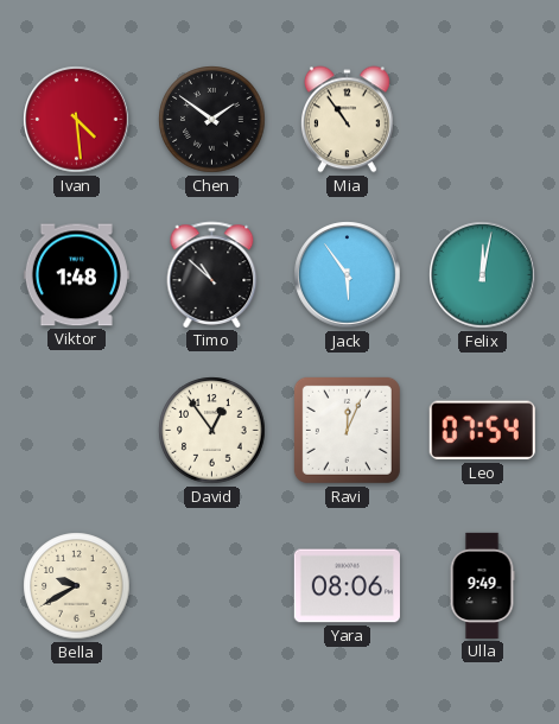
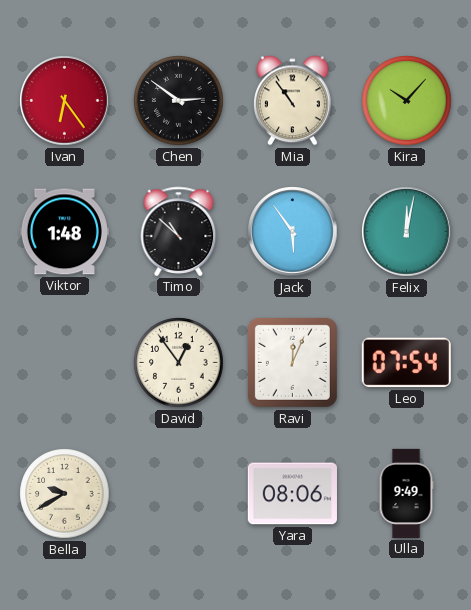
Ivan: 4:29 -> 6:24
Chen: 1:51 -> 2:51
Kira: none -> 10:07
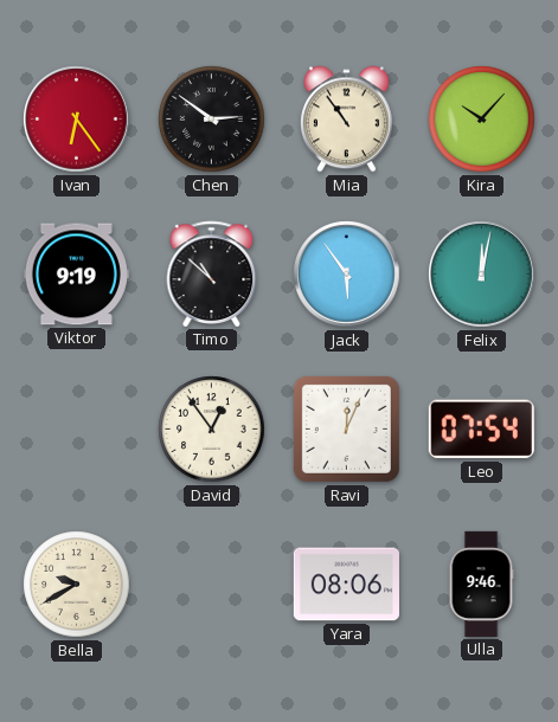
Viktor: 1:48 -> 9:19
Ulla: 9:49 -> 9:46
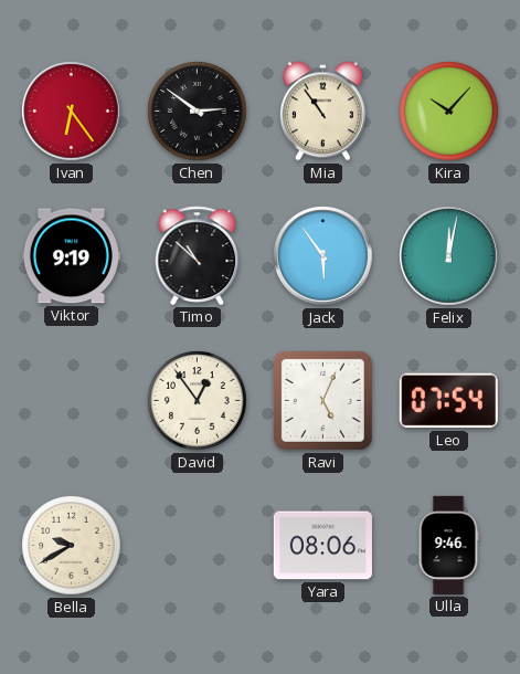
Ravi: 12:04 -> 5:04
